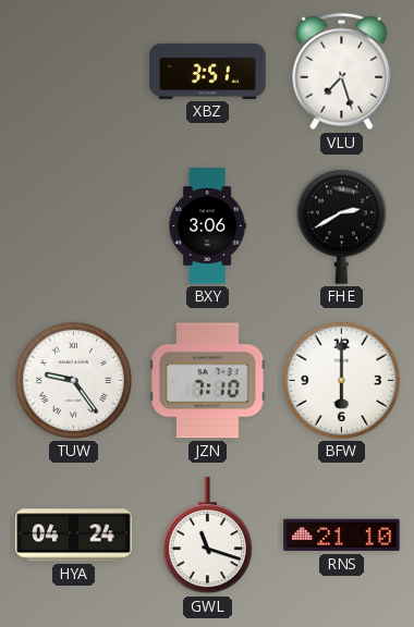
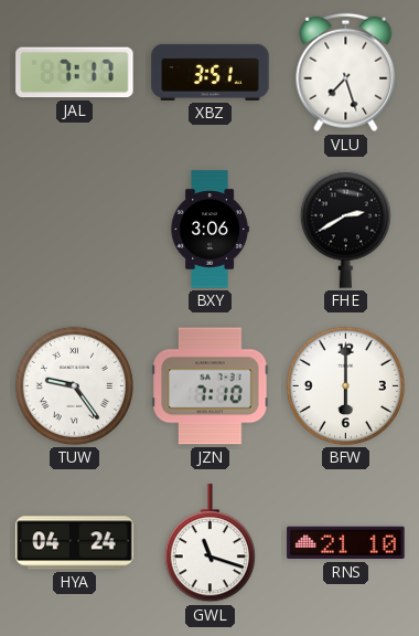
JAL: none -> 7:17
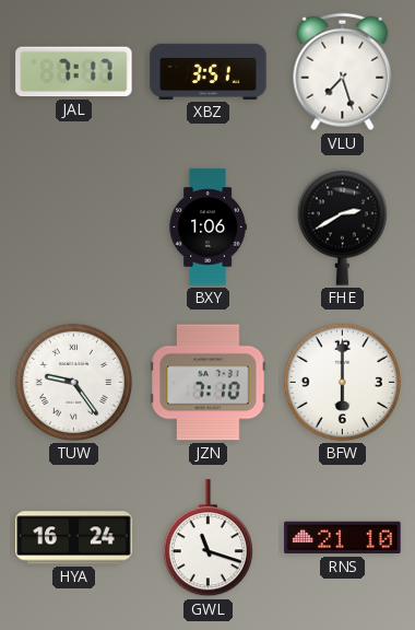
BXY: 3:06 -> 1:06
HYA: 04:24 -> 16:24
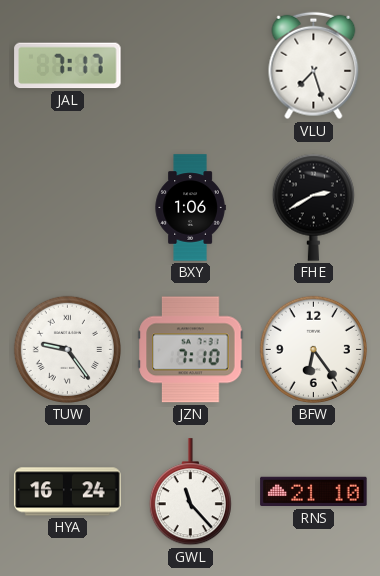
XBZ: 3:51 -> none
BFW: 6:00 -> 6:24
GWL: 11:18 -> 11:23
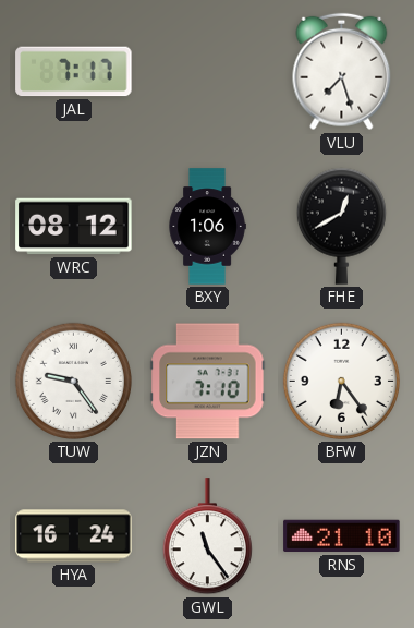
WRC: none -> 08:12
FHE: 2:40 -> 12:40
GWL: 11:23 -> 11:24
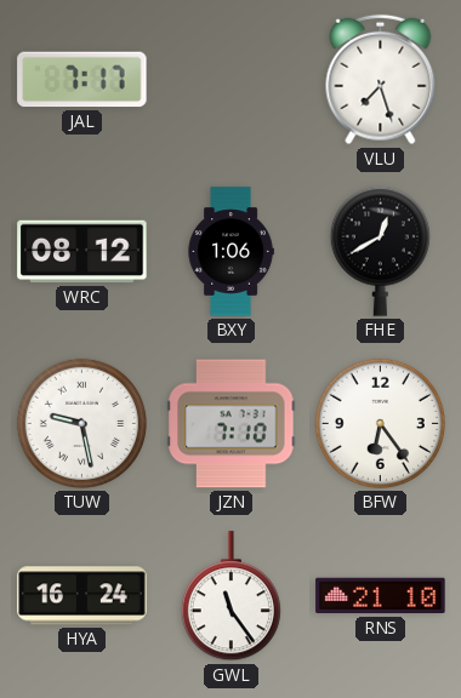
TUW: 9:24 -> 9:28
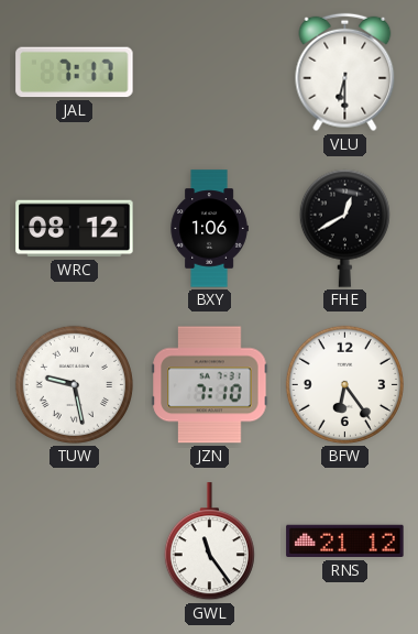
VLU: 7:27 -> 6:30
HYA: 16:24 -> none
RNS: 21:10 -> 21:12
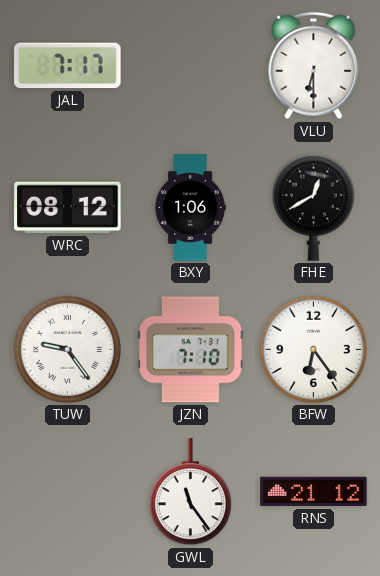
TUW: 9:28 -> 9:24
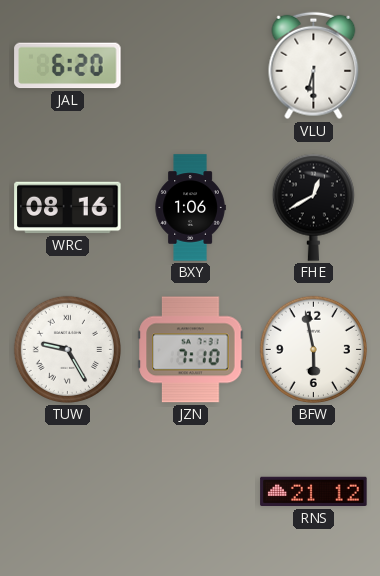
JAL: 7:17 -> 6:20
WRC: 08:12 -> 08:16
TUW: 9:24 -> 9:25
BFW: 6:24 -> 5:58
GWL: 11:24 -> none
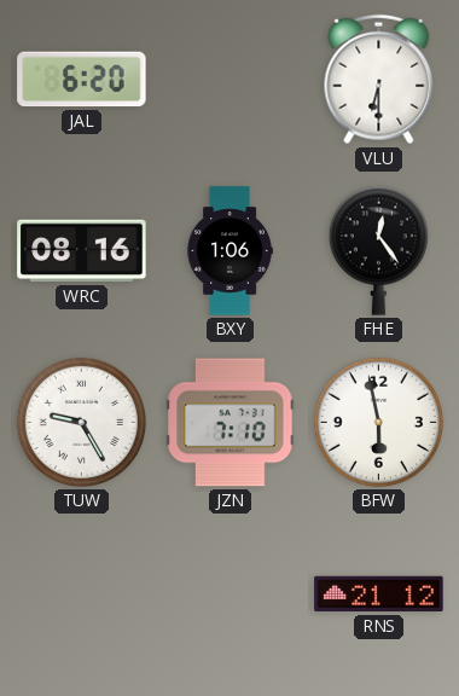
FHE: 12:40 -> 12:24
